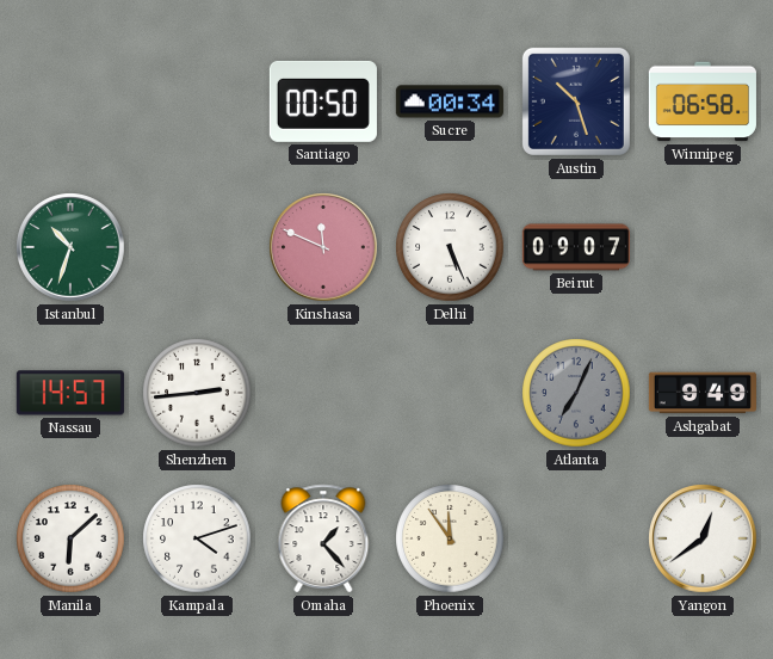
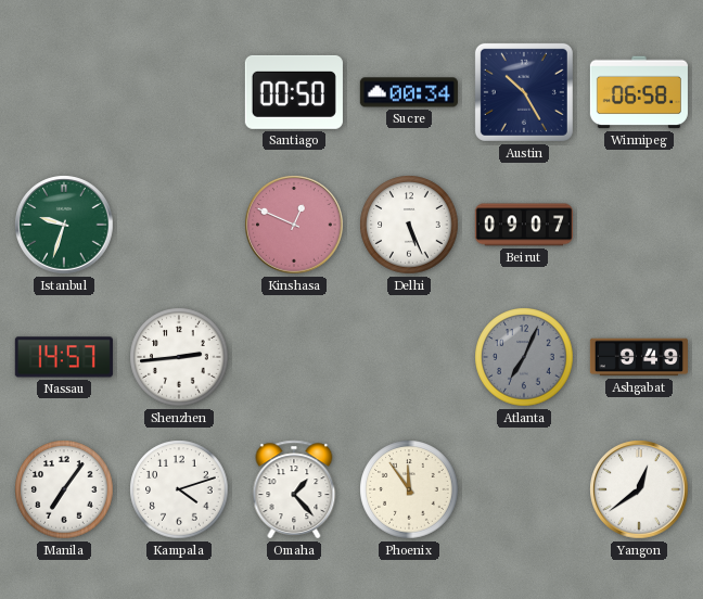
Austin: 10:27 -> 10:25
Istanbul: 10:33 -> 9:33
Kinshasa: 11:49 -> 12:49
Manila: 6:08 -> 7:06
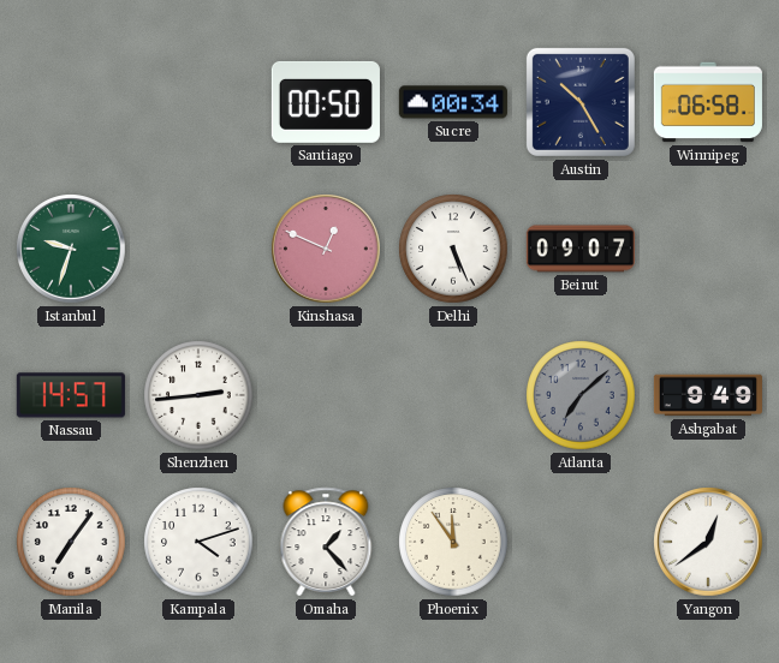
Atlanta: 7:04 -> 7:08
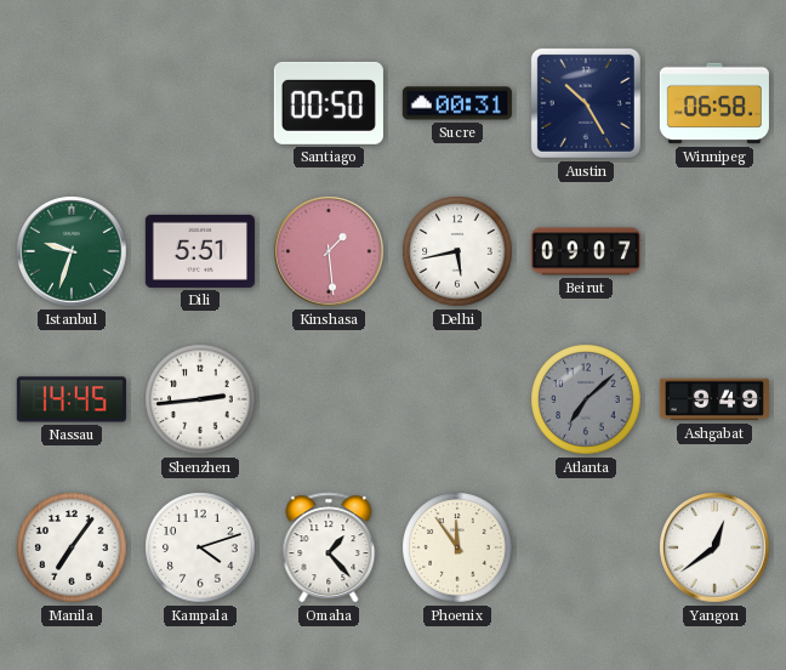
Sucre: 00:34 -> 00:31
Dili: none -> 5:51
Kinshasa: 12:49 -> 1:29
Delhi: 5:26 -> 5:43
Nassau: 14:57 -> 14:45
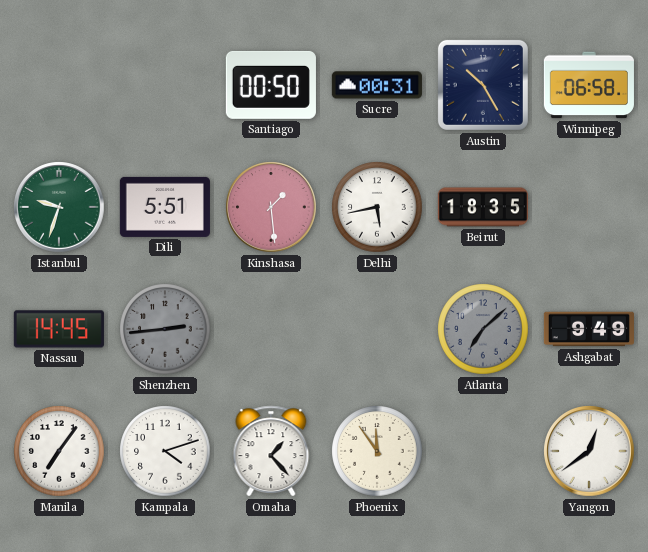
Beirut: 09:07 -> 18:35
Shenzhen dial: white -> grey
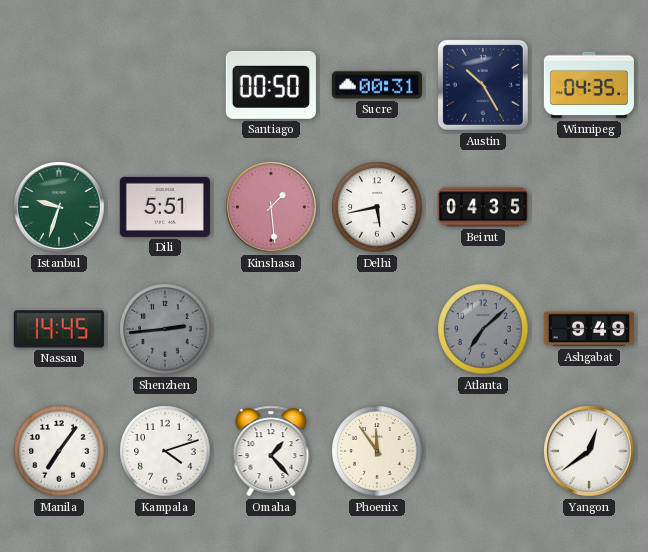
Winnipeg: 06:58 -> 04:35
Beirut: 18:35 -> 04:35
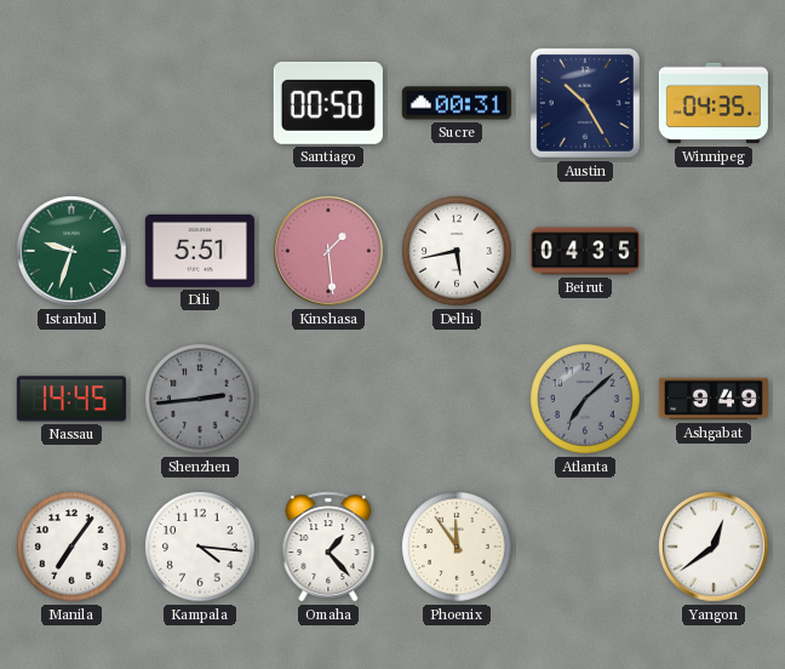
Kampala: 4:12 -> 4:16
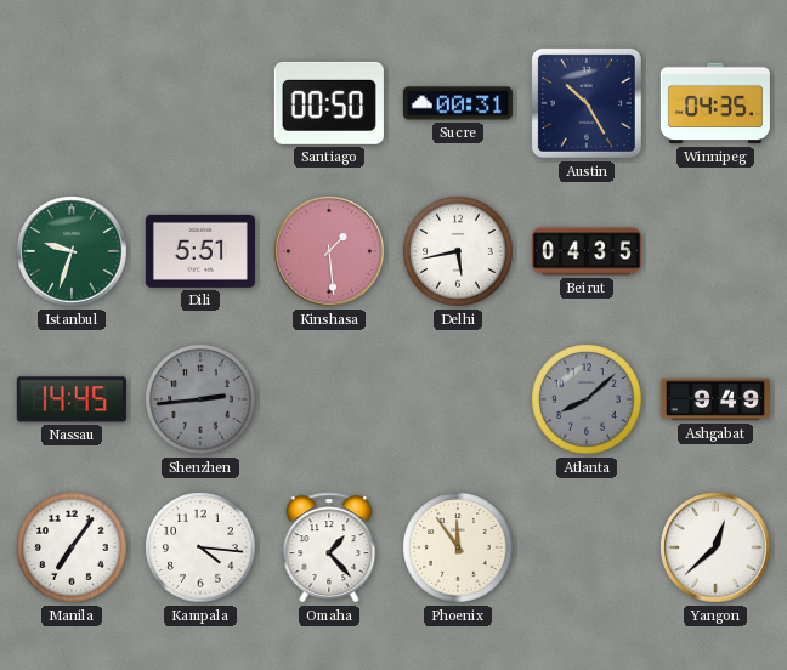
Atlanta: 7:08 -> 8:08
Yangon: 12:39 -> 12:38
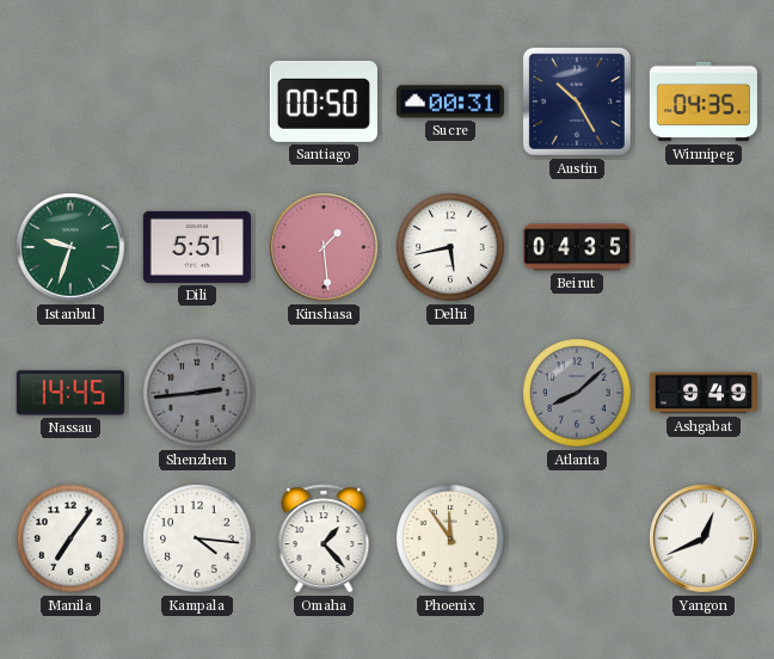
Yangon: 12:38 -> 12:41
